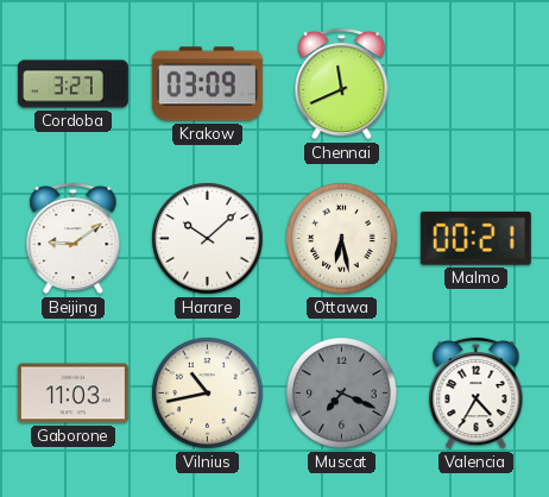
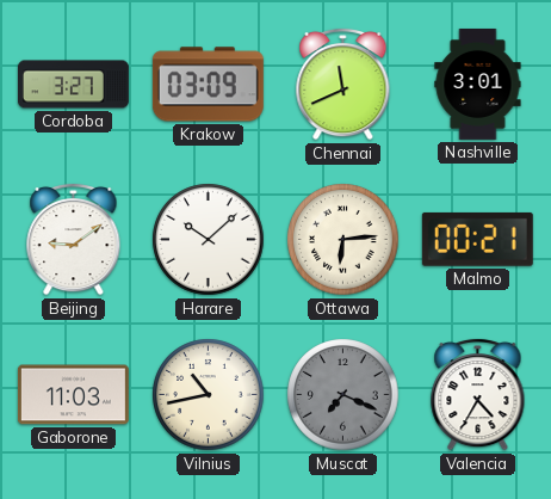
Nashville: none -> 3:01
Ottawa: 6:28 -> 6:14
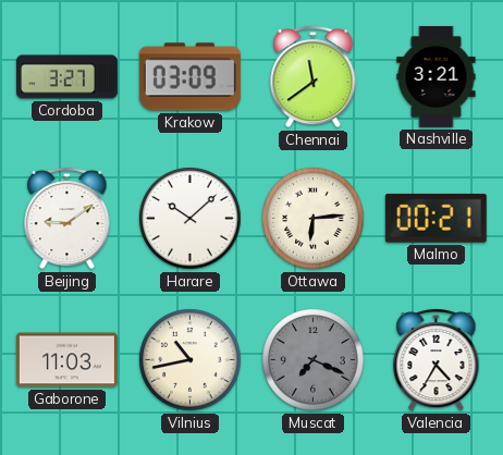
Chennai: 11:41 -> 11:39
Nashville: 3:01 -> 3:21
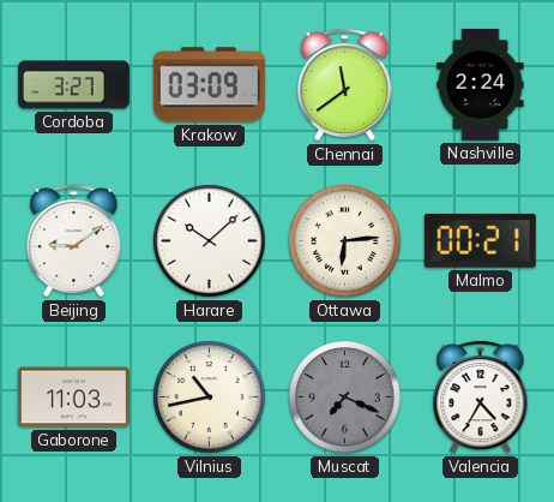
Nashville: 3:21 -> 2:24
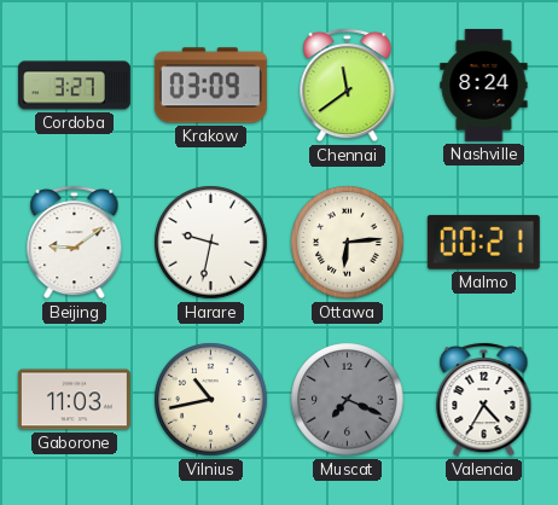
Nashville: 2:24 -> 8:24
Harare: 10:08 -> 9:32
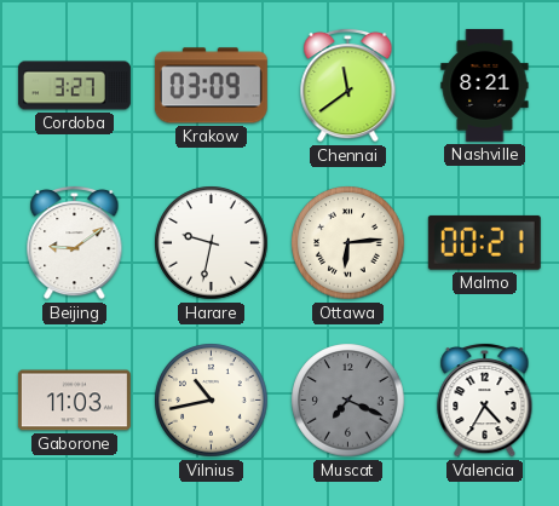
Nashville: 8:24 -> 8:21
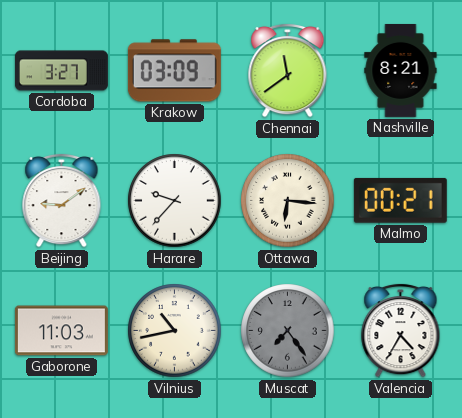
Harare: 9:32 -> 9:37
Ottawa: 6:14 -> 6:16
Muscat: 7:19 -> 7:24
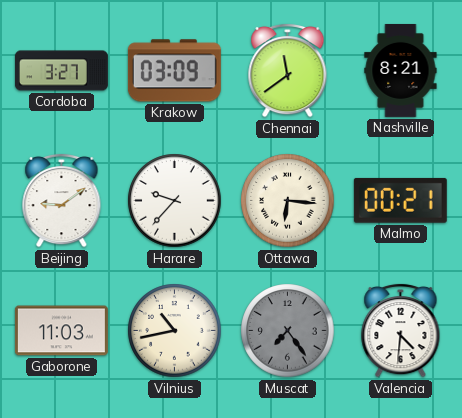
Valencia: 4:35 -> 4:31
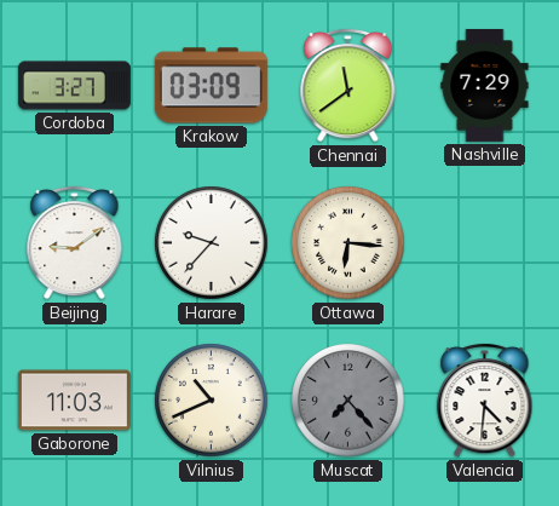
Nashville: 8:21 -> 7:29
Malmo: 00:21 -> none
Vilnius: 10:43 -> 10:41
Muscat: 7:24 -> 7:23
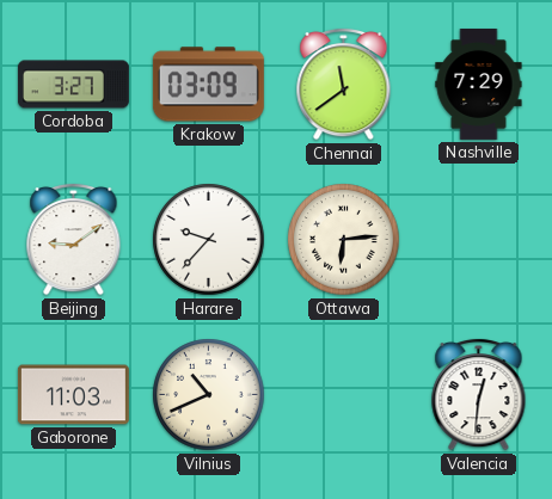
Ottawa: 6:16 -> 6:14
Muscat: 7:23 -> none
Valencia: 4:31 -> 12:31
